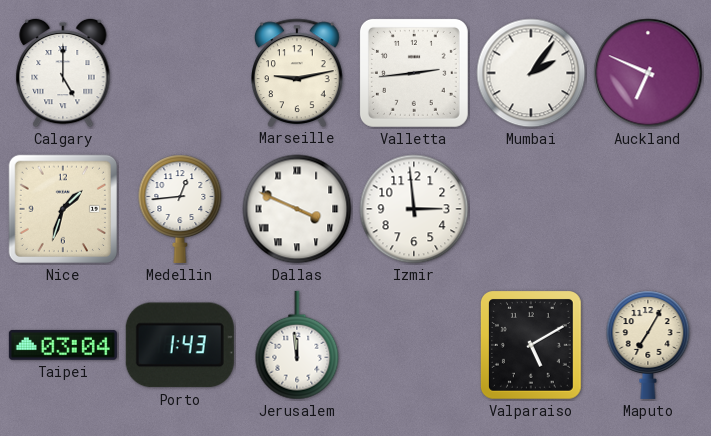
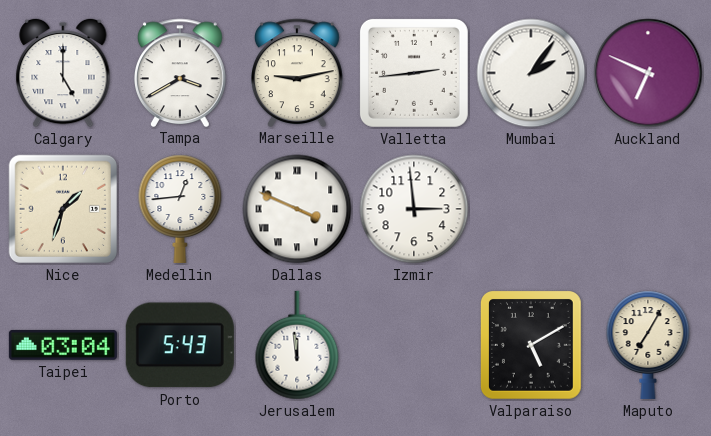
Tampa: none -> 3:40
Porto: 1:43 -> 5:43
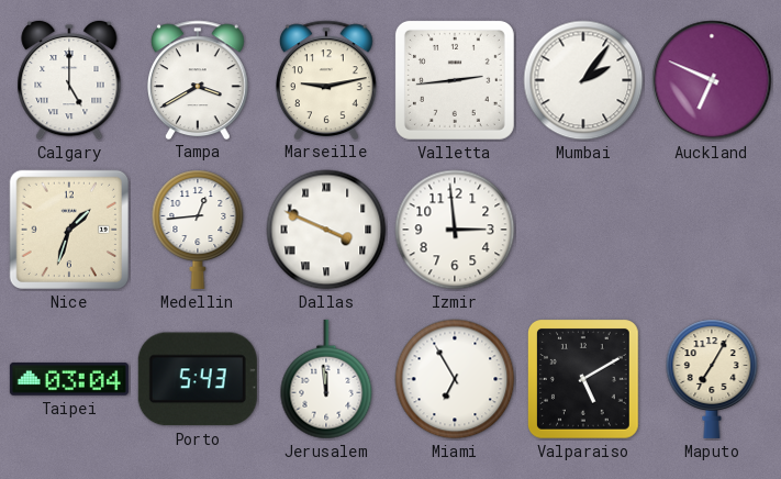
Miami: none -> 6:55
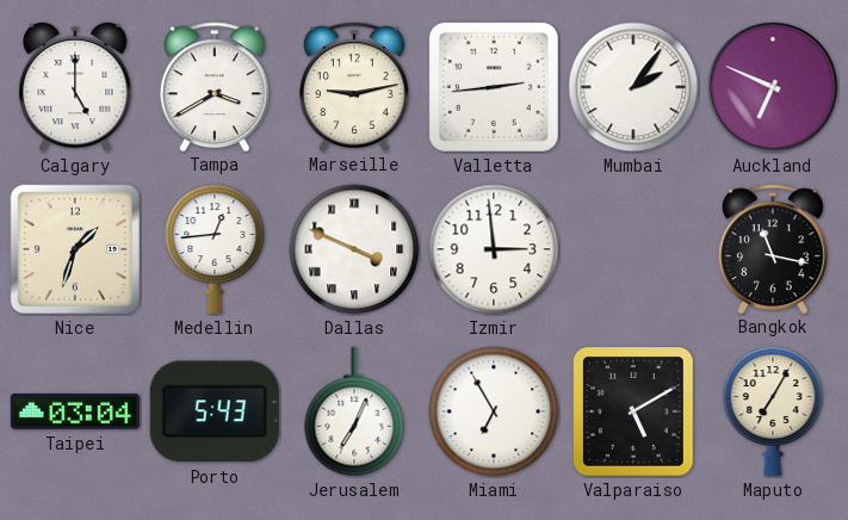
Bangkok: none -> 11:17
Jerusalem: 11:59 -> 7:04
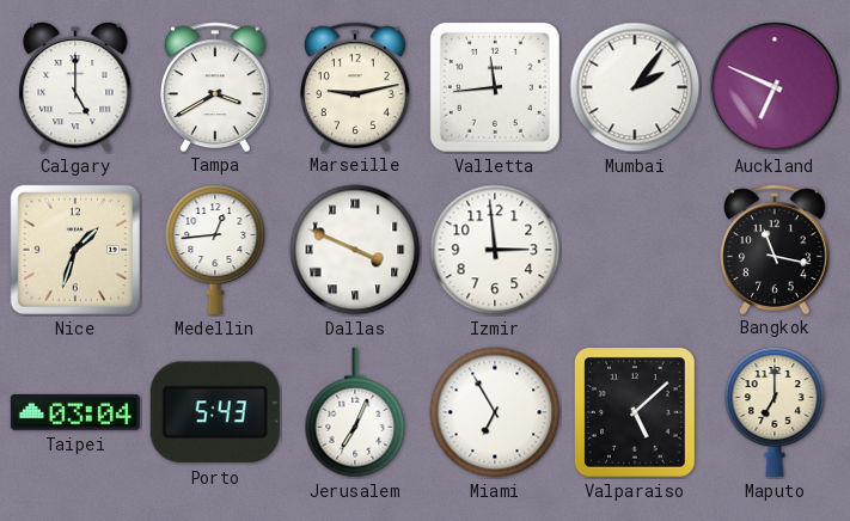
Valletta: 2:44 -> 11:44
Valparaiso: 5:10 -> 5:08
Maputo: 7:05 -> 7:00
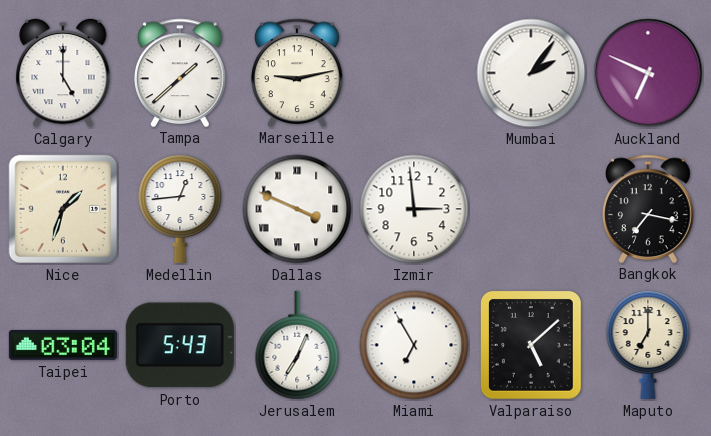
Tampa: 3:40 -> 1:38
Valletta: 11:44 -> none
Bangkok: 11:17 -> 7:17
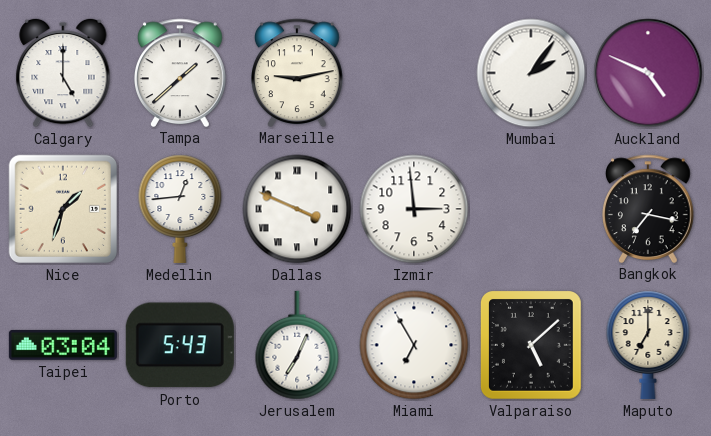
Auckland: 6:49 -> 4:49
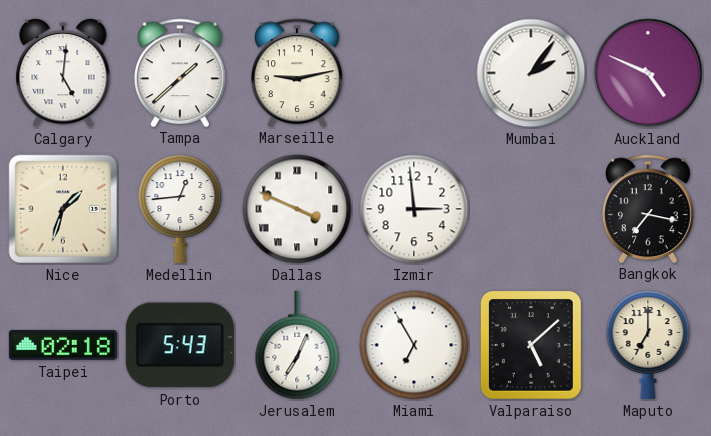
Calgary: 5:00 -> 5:01
Taipei: 03:04 -> 02:18
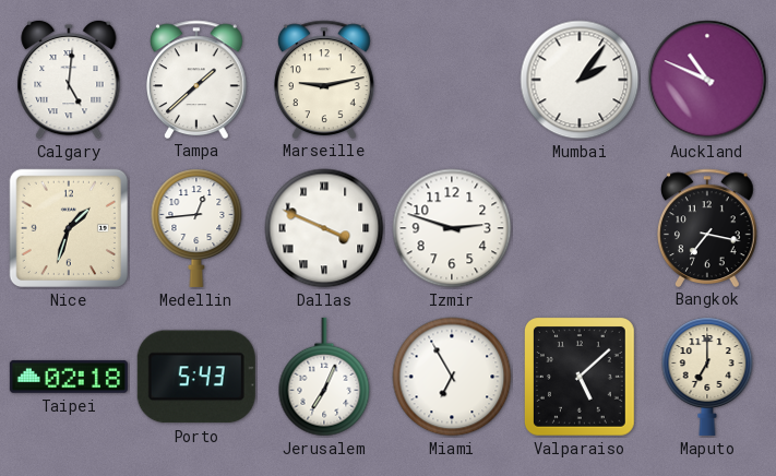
Auckland: 4:49 -> 10:49
Izmir: 2:59 -> 2:48
